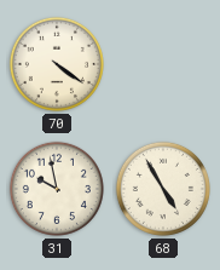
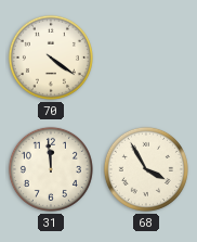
31: 9:58 -> 11:59
68: 4:55 -> 3:55
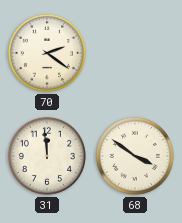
70: 4:21 -> 2:21
68: 3:55 -> 3:51
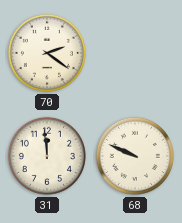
68: 3:51 -> 9:49
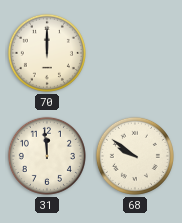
70: 2:21 -> 12:00
68: 9:49 -> 9:51
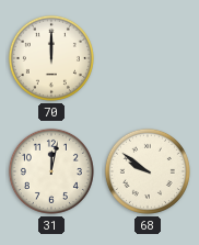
31: 11:59 -> 12:02
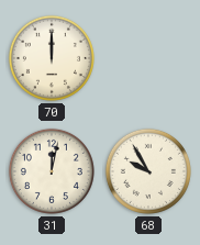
68: 9:51 -> 9:55
